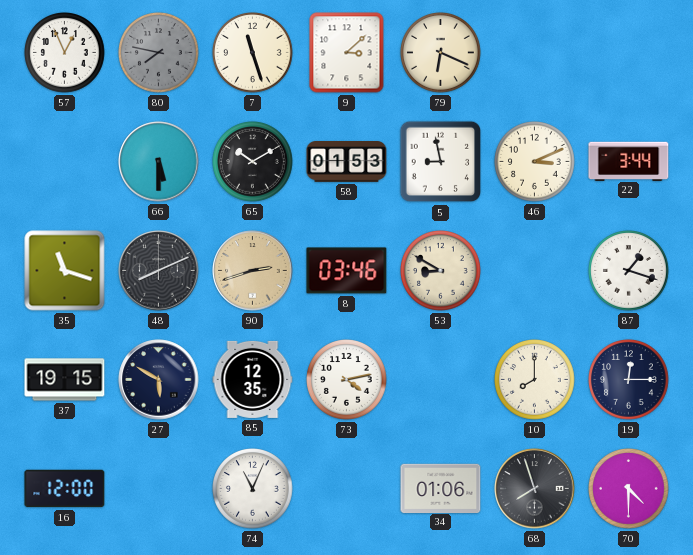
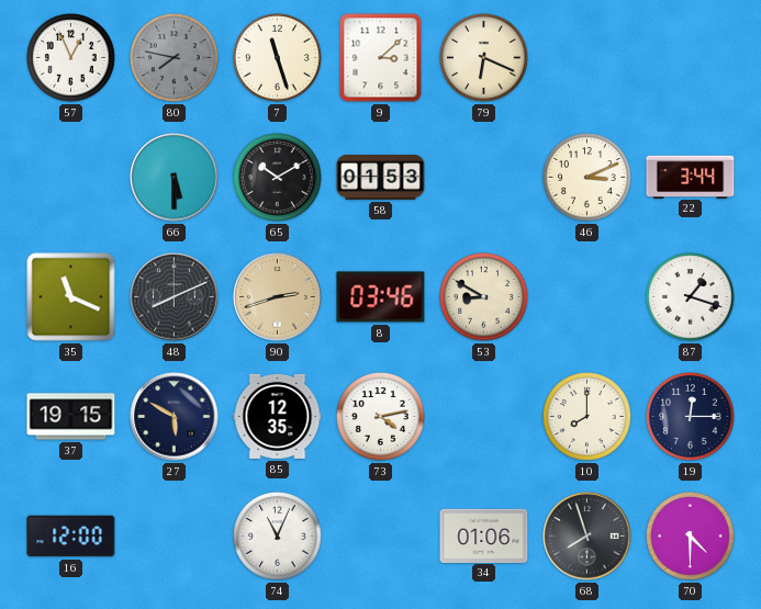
5: 8:58 -> none
35: 11:18 -> 11:19
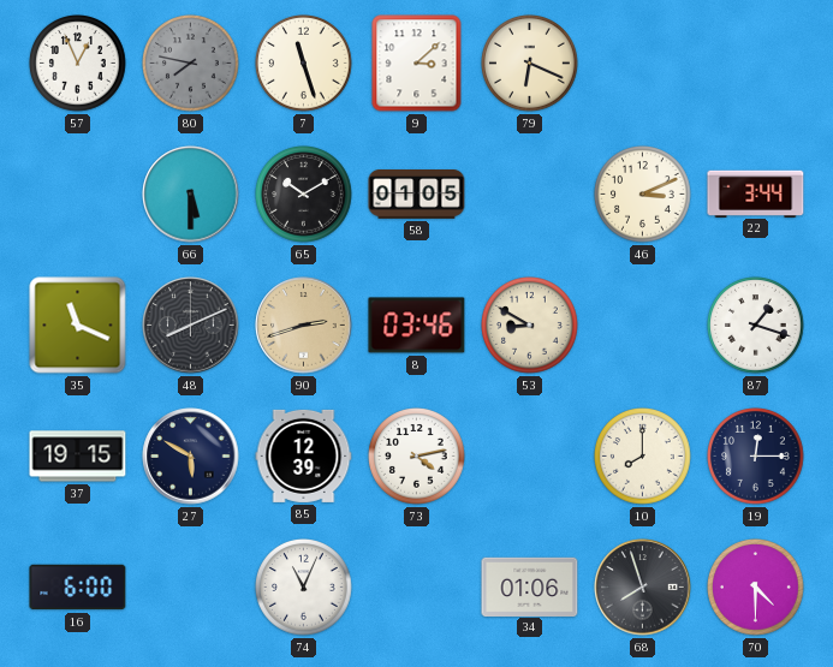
58: 01:53 -> 01:05
85: 12:35 -> 12:39
16: 12:00 -> 6:00
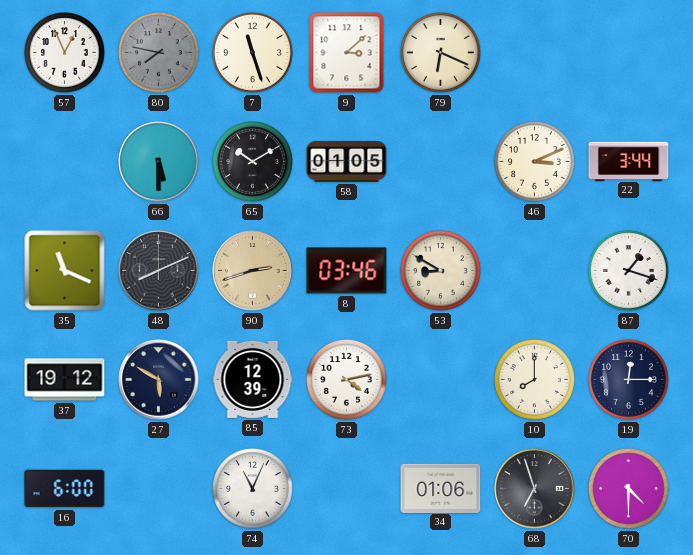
37: 19:15 -> 19:12
68: 7:57 -> 6:57
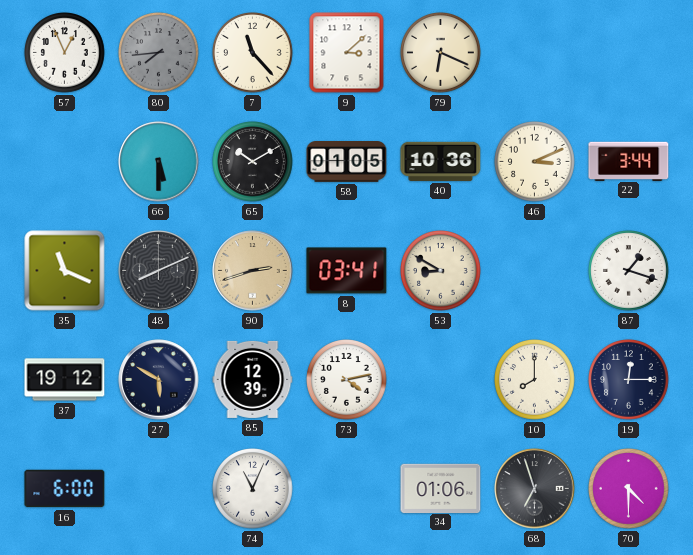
80: 7:47 -> 7:44
7: 11:27 -> 11:23
40: none -> 10:36
8: 03:46 -> 03:41
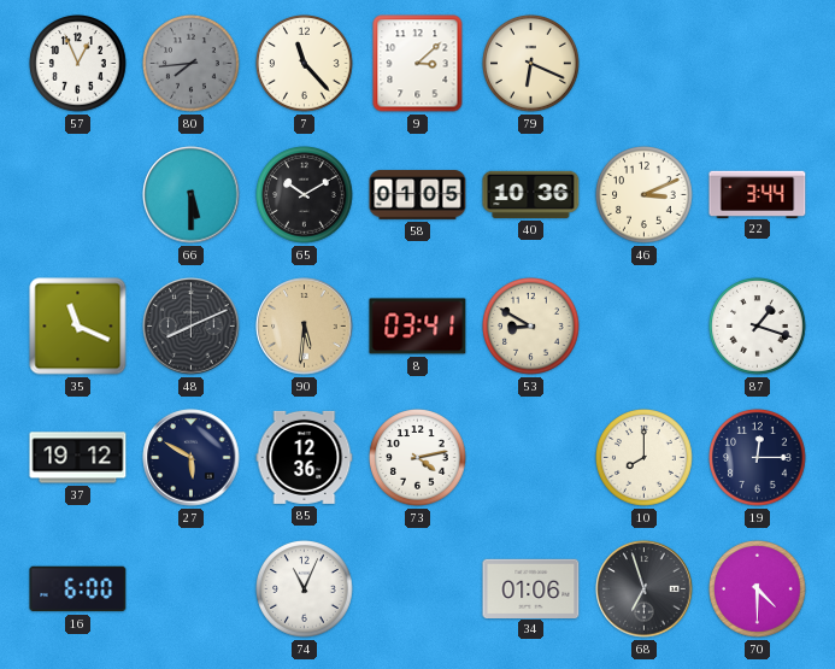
90: 2:42 -> 5:31
85: 12:39 -> 12:36
